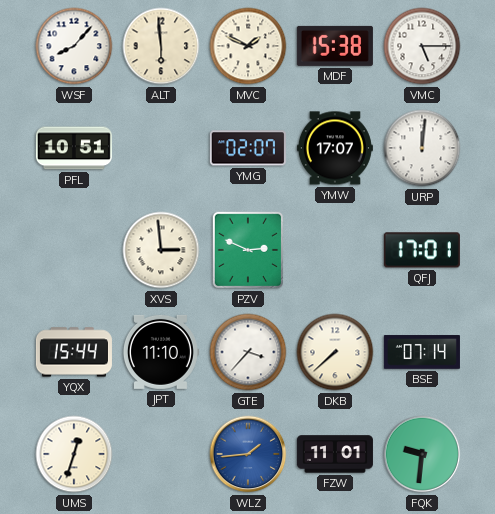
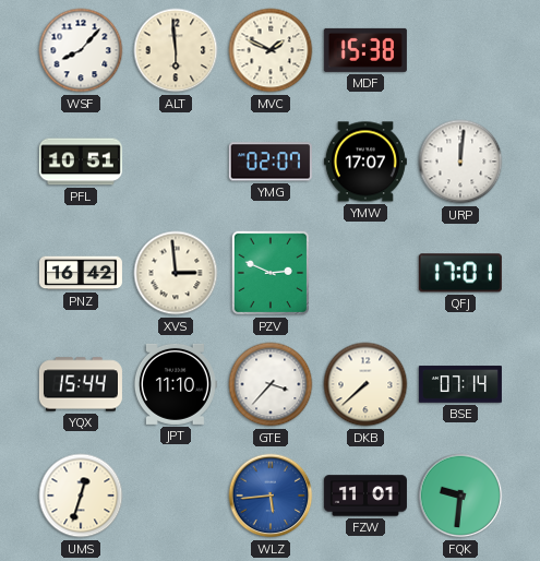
VMC: 5:15 -> none
PNZ: none -> 16:42
WLZ: 1:44 -> 5:44
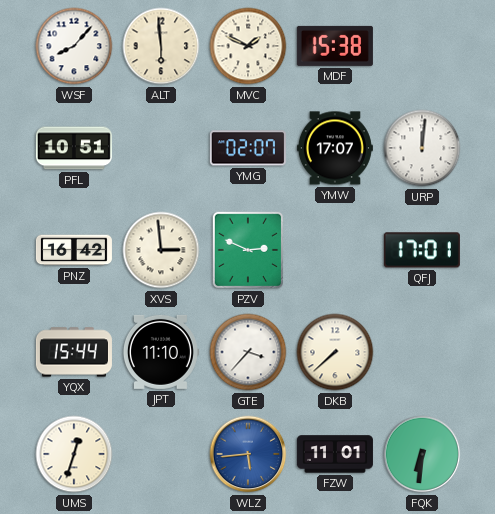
BSE: 07:14 -> none
FQK: 9:31 -> 6:31
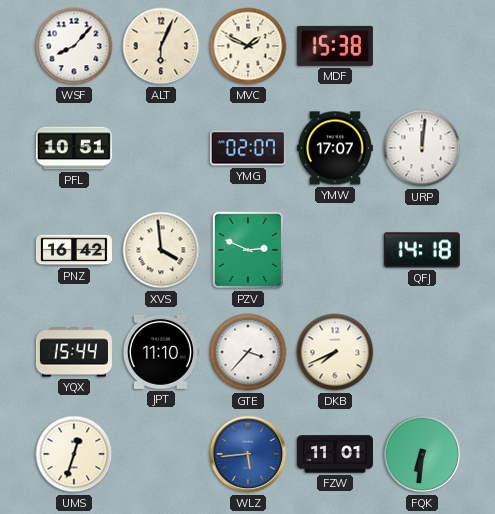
ALT: 5:59 -> 6:04
XVS: 2:59 -> 3:59
QFJ: 17:01 -> 14:18
DKB: 7:38 -> 7:41
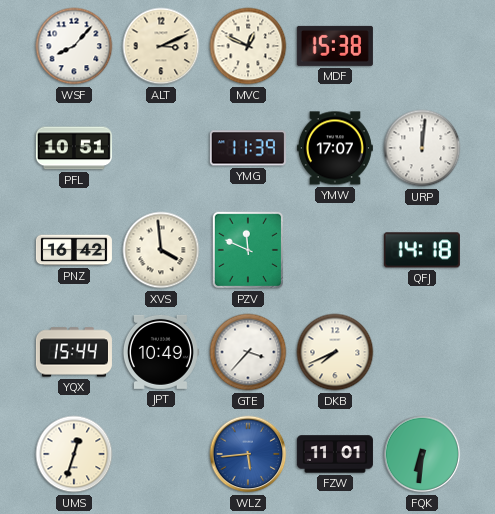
ALT: 6:04 -> 3:11
MVC: 1:49 -> 12:49
YMG: 02:07 -> 11:39
PZV: 2:49 -> 11:49
JPT: 11:10 -> 10:49
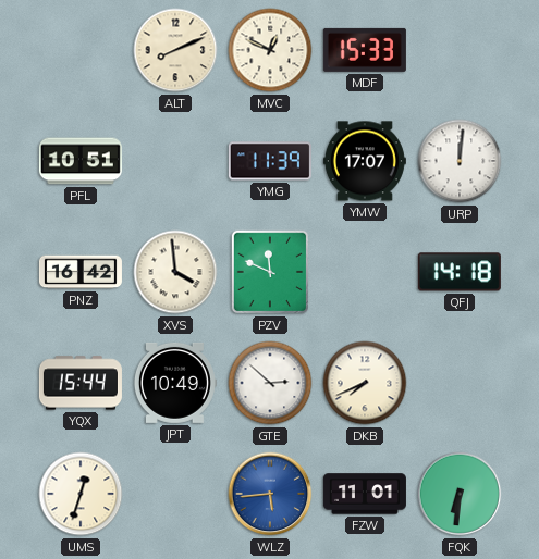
WSF: 8:07 -> none
ALT: 3:11 -> 8:11
MDF: 15:38 -> 15:33
GTE: 3:37 -> 2:52
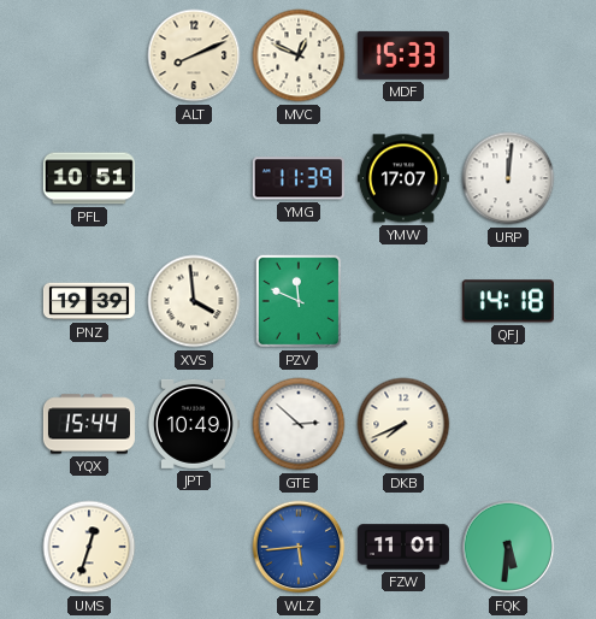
PNZ: 16:42 -> 19:39
FQK: 6:31 -> 5:31
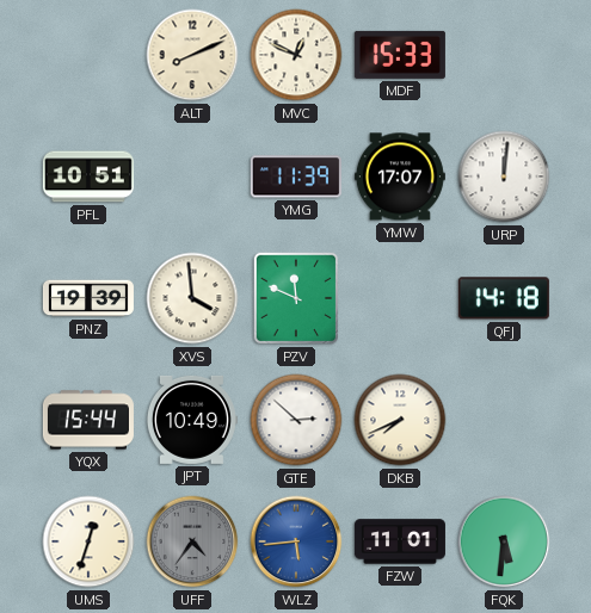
UFF: none -> 4:36
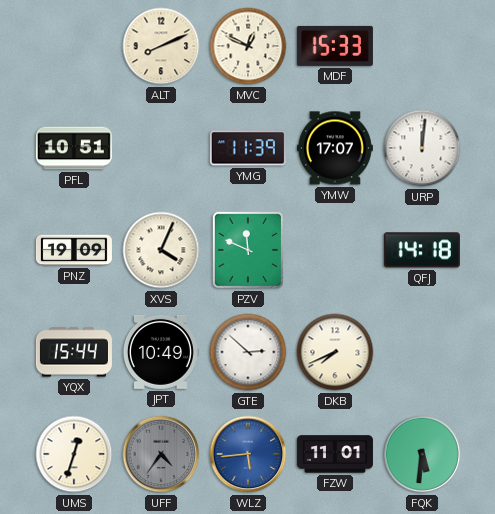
PNZ: 19:39 -> 19:09
XVS: 3:59 -> 4:04
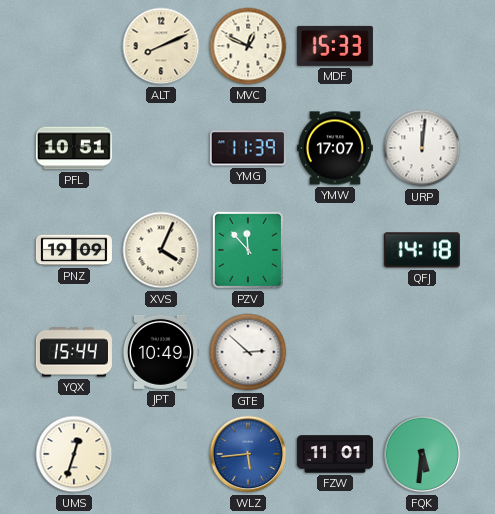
PZV: 11:49 -> 11:53
DKB: 7:41 -> none
UFF: 4:36 -> none
